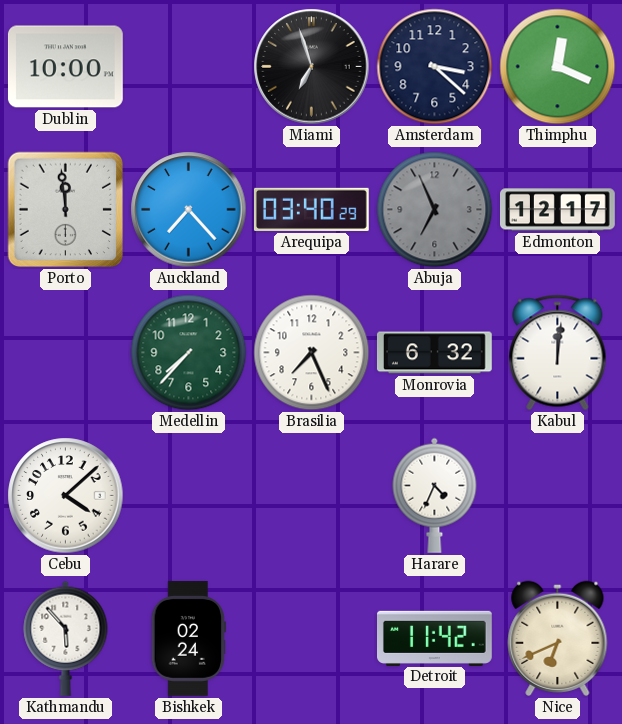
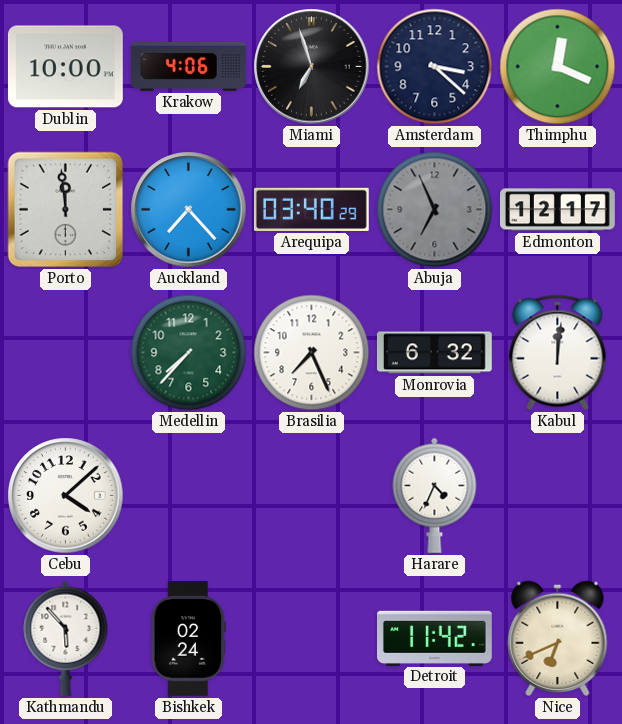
Krakow: none -> 4:06
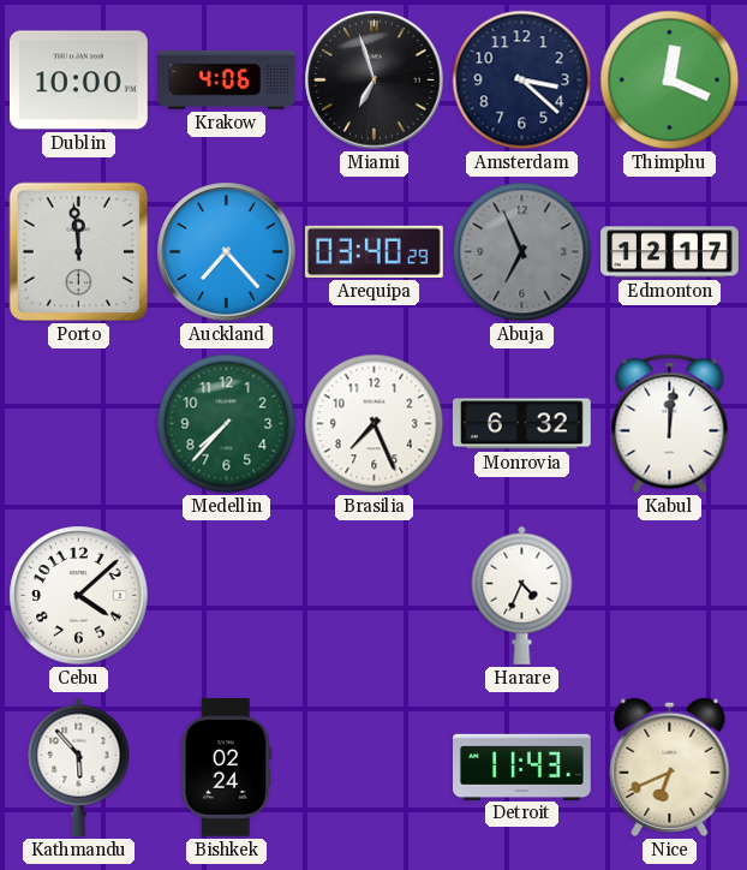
Detroit: 11:42 -> 11:43
